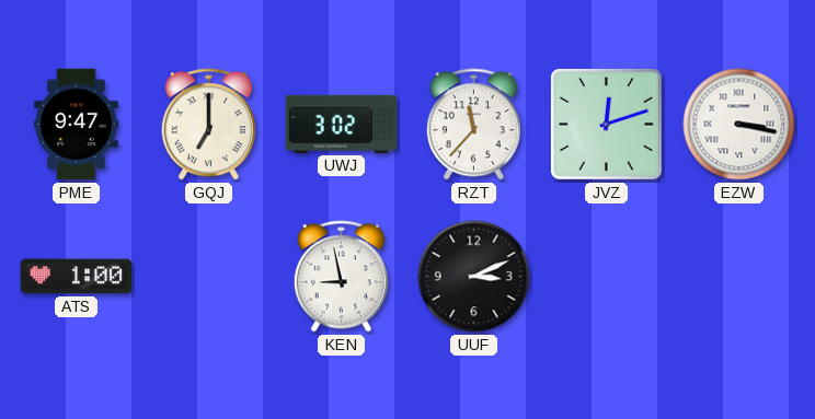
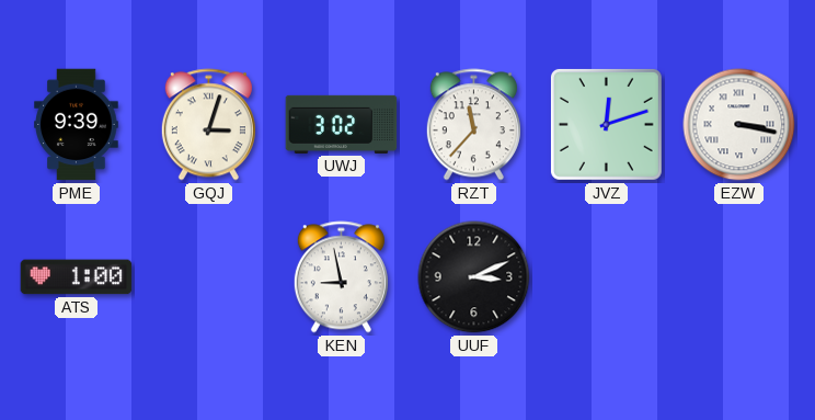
PME: 9:47 -> 9:39
GQJ: 7:00 -> 3:03
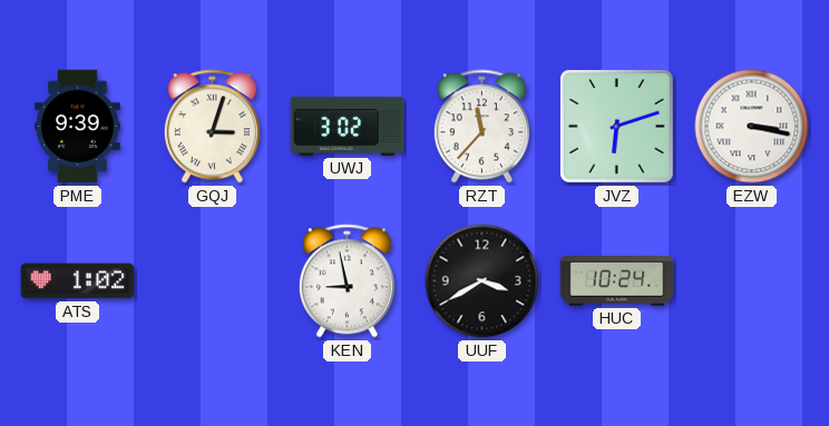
JVZ: 12:12 -> 6:12
ATS: 1:00 -> 1:02
UUF: 3:11 -> 3:40
HUC: none -> 10:24
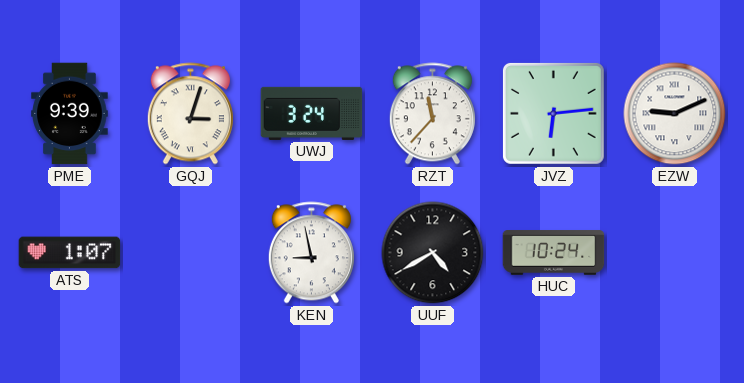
UWJ: 3:02 -> 3:24
JVZ: 6:12 -> 6:14
EZW: 3:17 -> 9:11
ATS: 1:02 -> 1:07
UUF: 3:40 -> 4:40
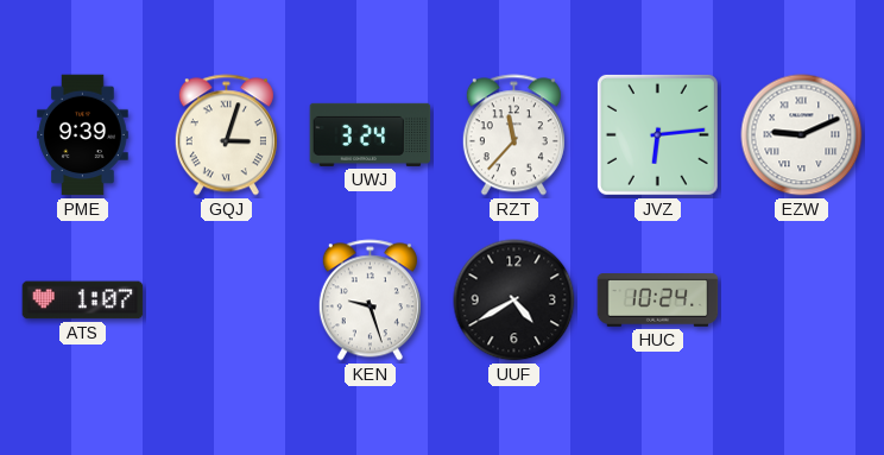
KEN: 8:58 -> 9:27
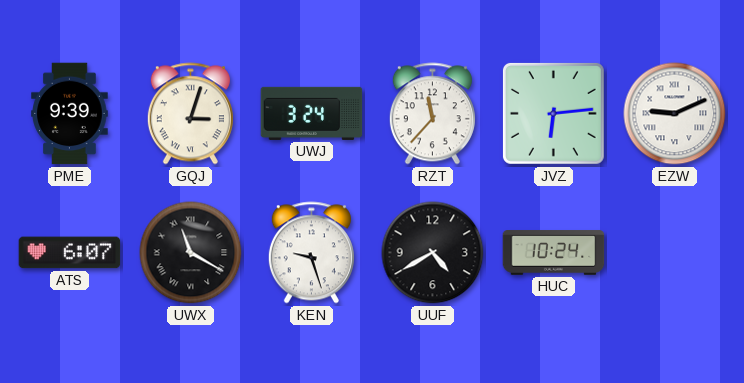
ATS: 1:07 -> 6:07
UWX: none -> 11:20
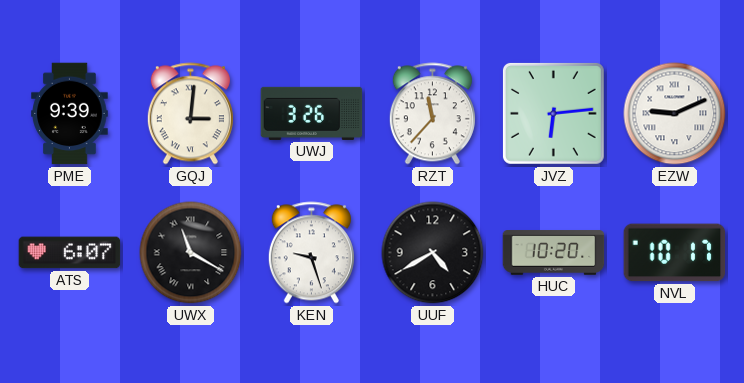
GQJ: 3:03 -> 3:01
UWJ: 3:24 -> 3:26
HUC: 10:24 -> 10:20
NVL: none -> 10:17
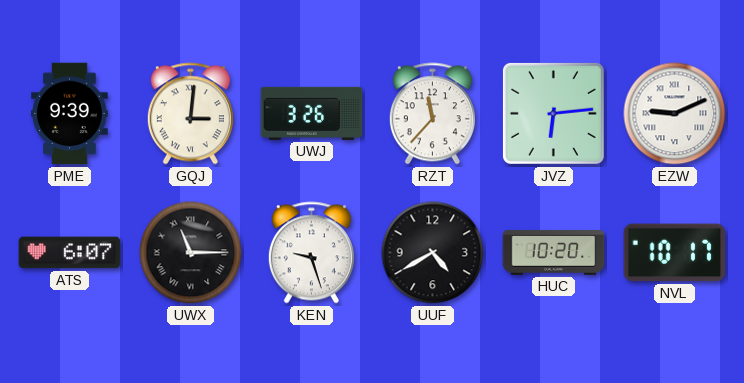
UWX: 11:20 -> 11:15
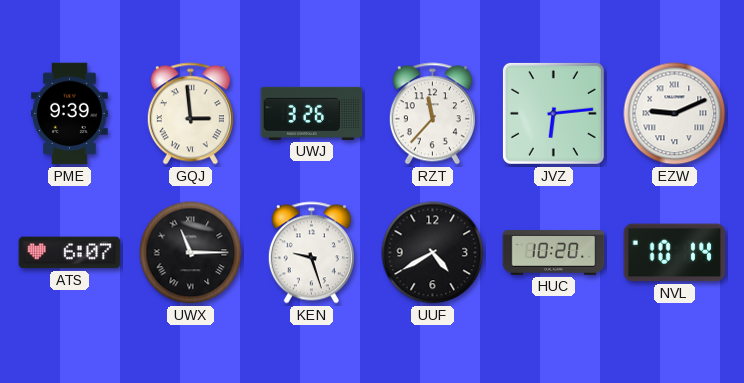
GQJ: 3:01 -> 2:59
NVL: 10:17 -> 10:14
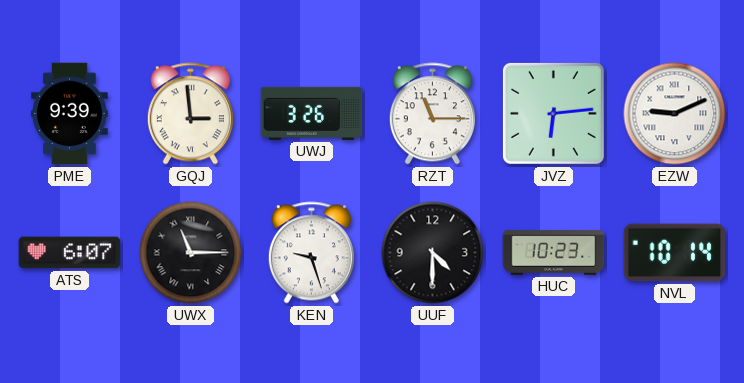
RZT: 11:37 -> 11:15
UUF: 4:40 -> 4:30
HUC: 10:20 -> 10:23
